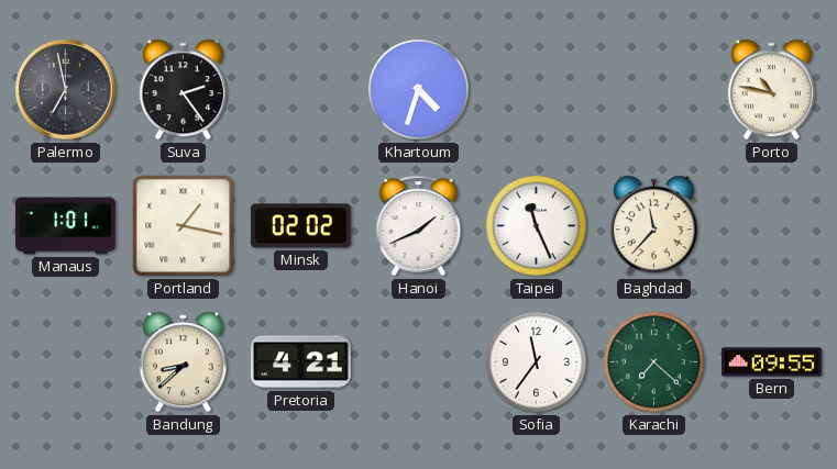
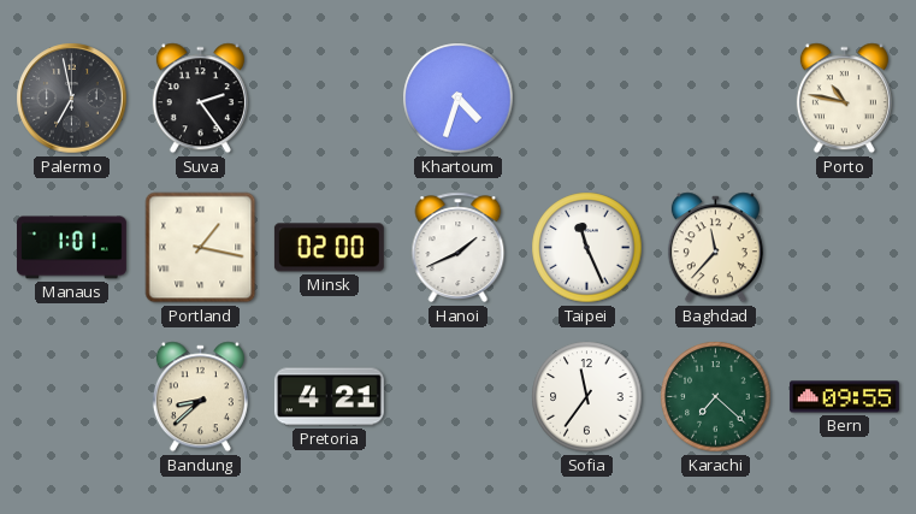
Minsk: 02:02 -> 02:00
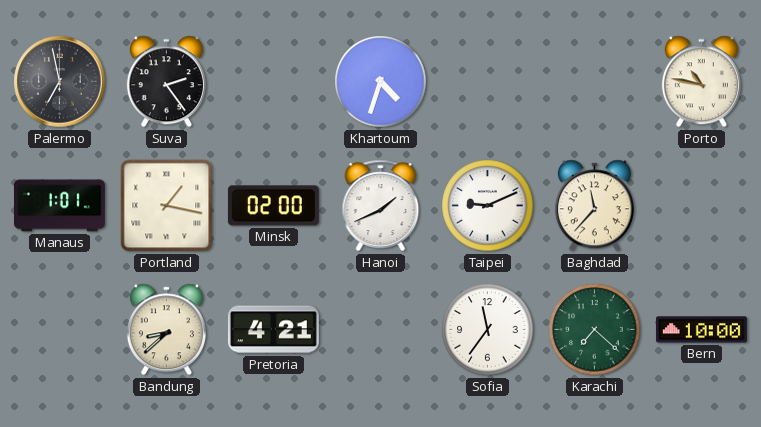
Taipei: 11:26 -> 9:11
Bern: 09:55 -> 10:00
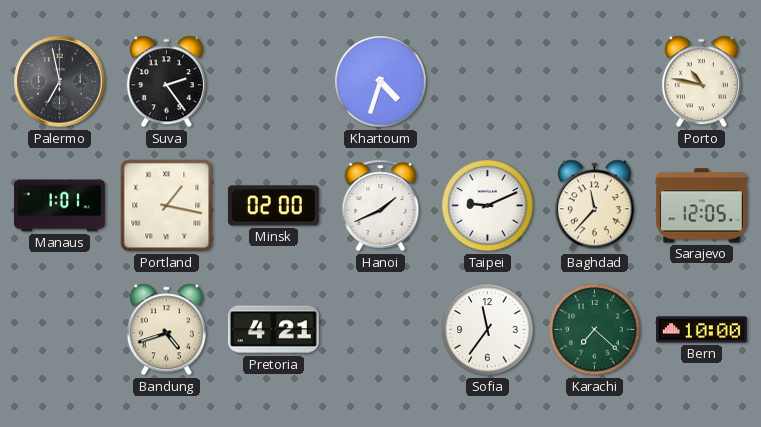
Sarajevo: none -> 12:05
Bandung: 8:38 -> 4:42
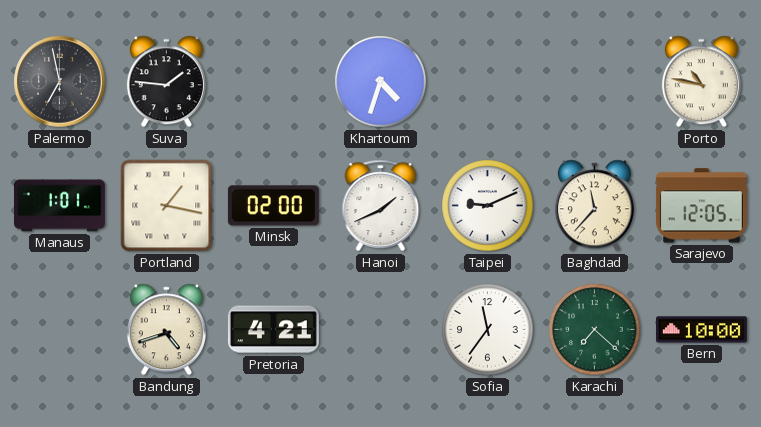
Suva: 2:24 -> 1:46
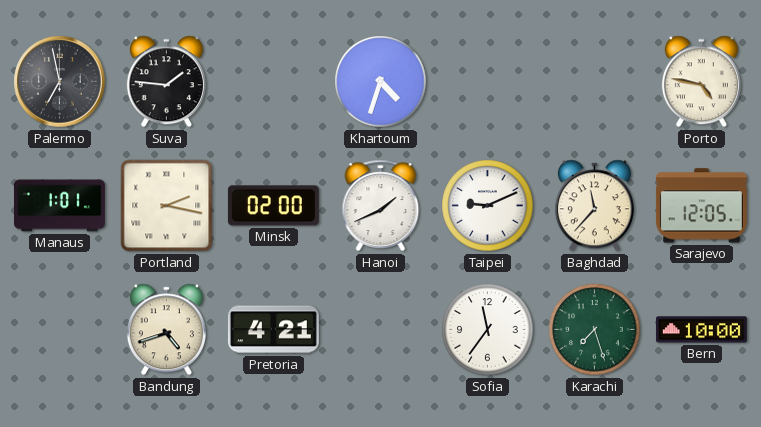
Porto: 10:47 -> 4:47
Portland: 1:17 -> 2:17
Karachi: 7:22 -> 7:27
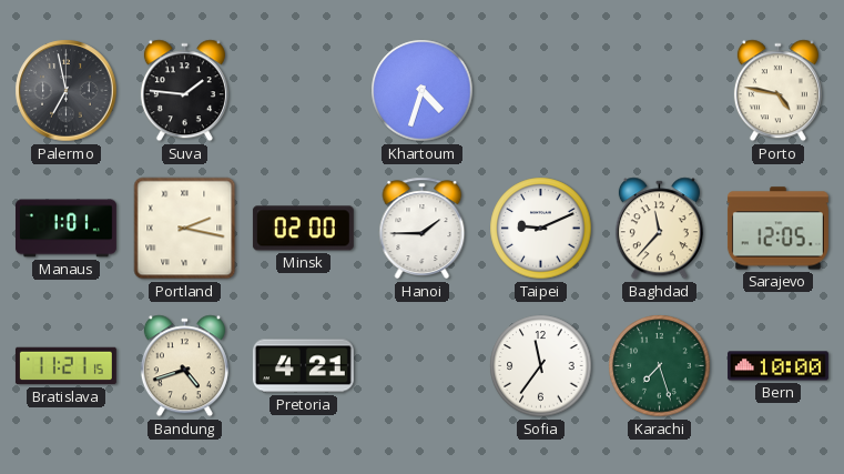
Hanoi: 1:41 -> 1:45
Bratislava: none -> 11:21
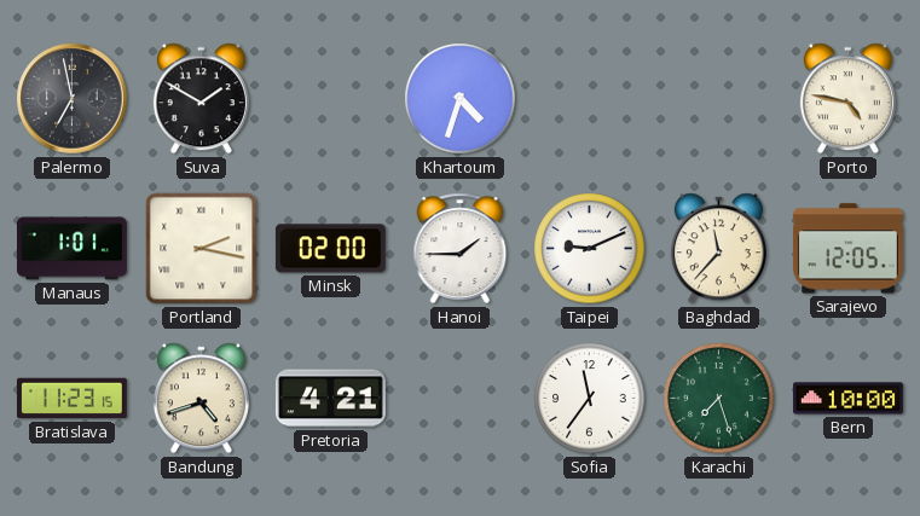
Suva: 1:46 -> 1:50
Bratislava: 11:21 -> 11:23
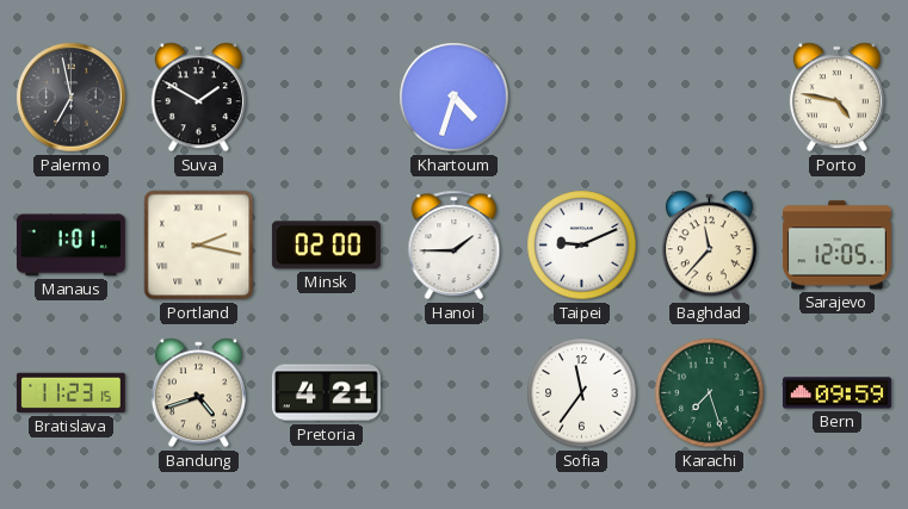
Bern: 10:00 -> 09:59
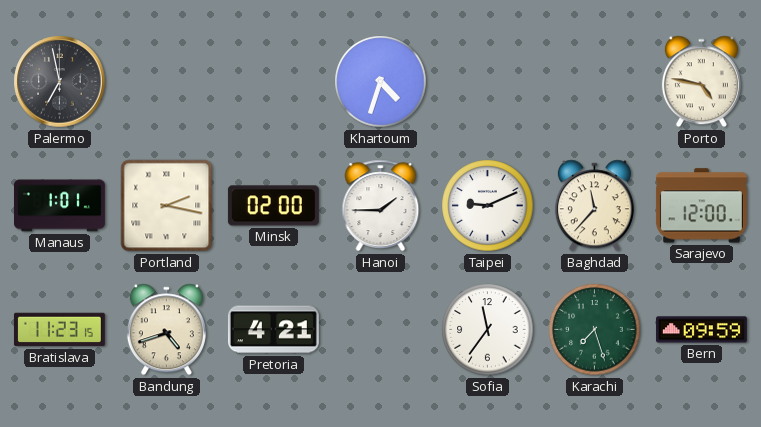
Suva: 1:50 -> none
Sarajevo: 12:05 -> 12:00
